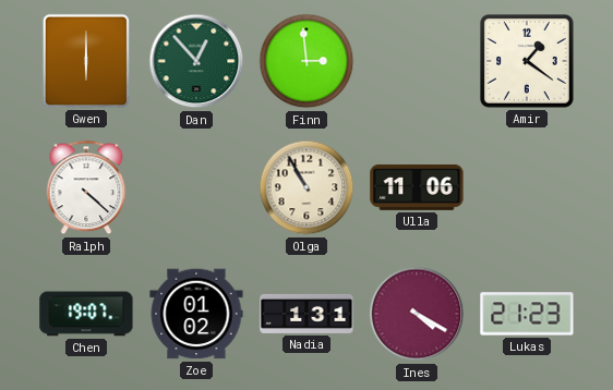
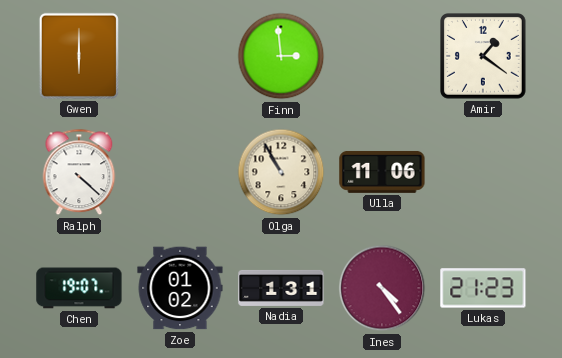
Dan: 12:53 -> none
Ines: 4:20 -> 4:24
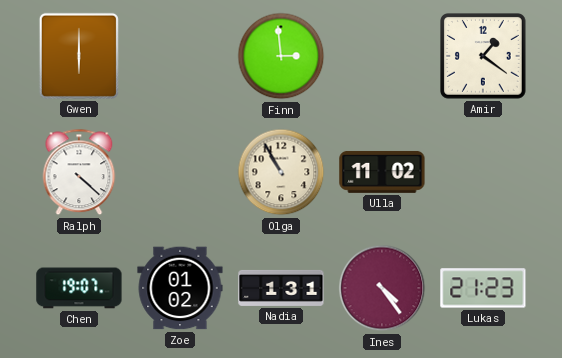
Ulla: 11:06 -> 11:02
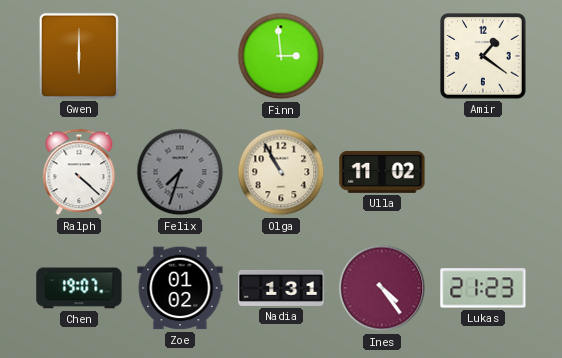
Felix: none -> 7:33
